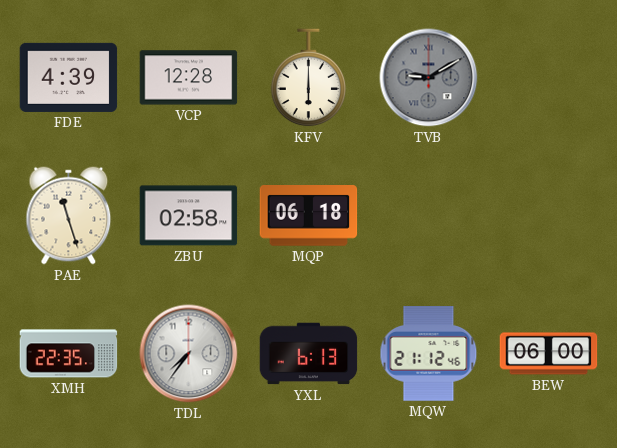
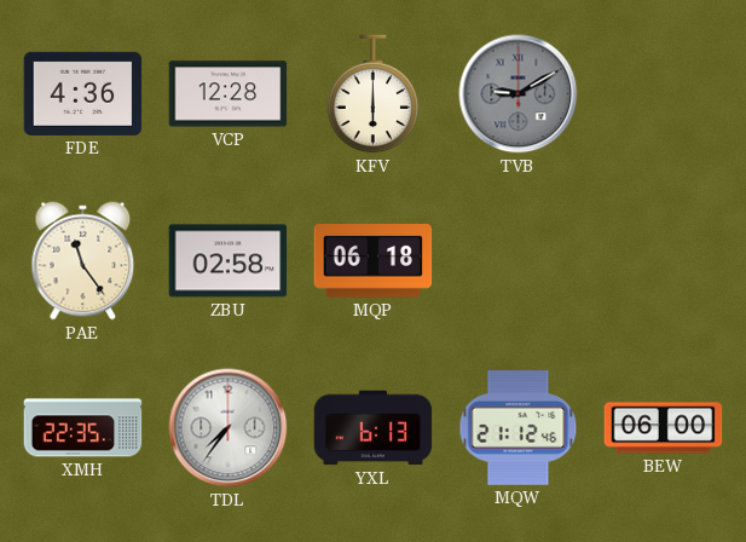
FDE: 4:39 -> 4:36
PAE: 11:27 -> 11:24
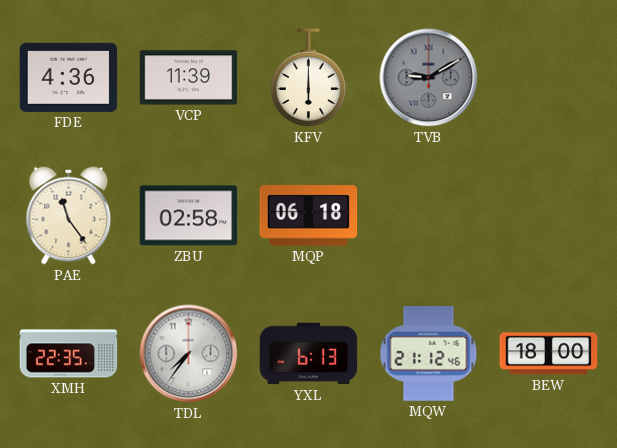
VCP: 12:28 -> 11:39
BEW: 06:00 -> 18:00
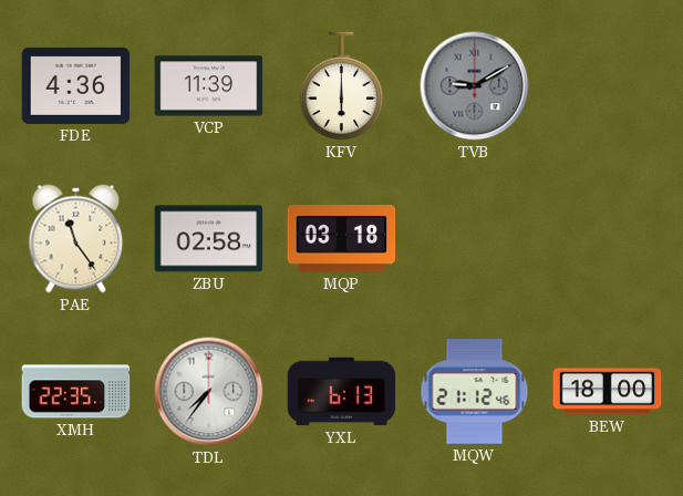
MQP: 06:18 -> 03:18
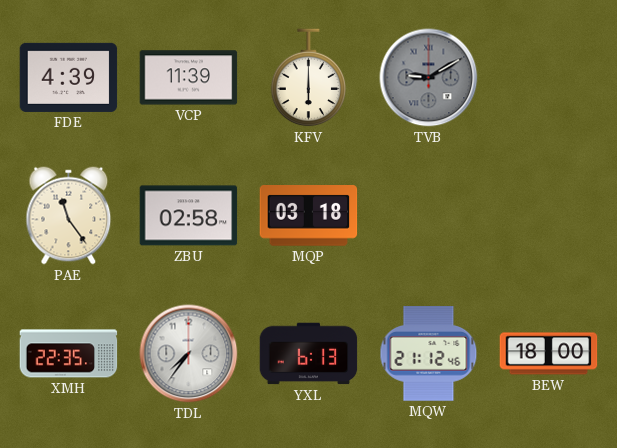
FDE: 4:36 -> 4:39
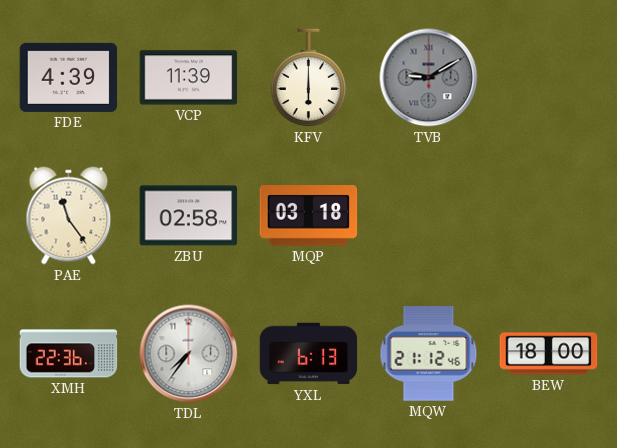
XMH: 22:35 -> 22:36
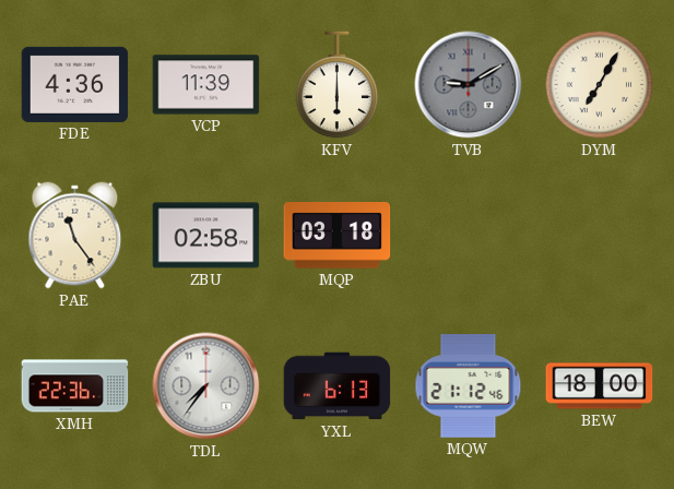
FDE: 4:39 -> 4:36
DYM: none -> 7:05
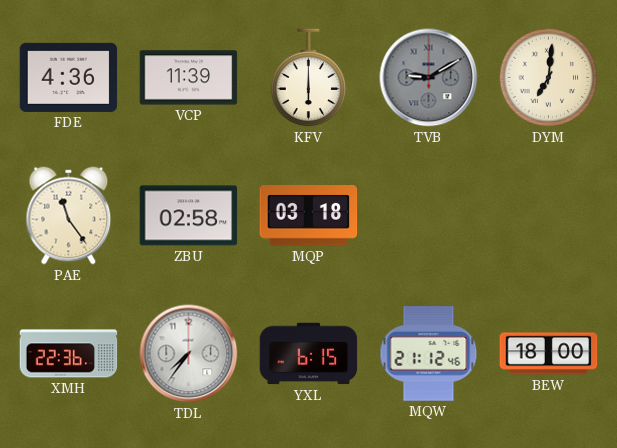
DYM: 7:05 -> 7:01
YXL: 6:13 -> 6:15
